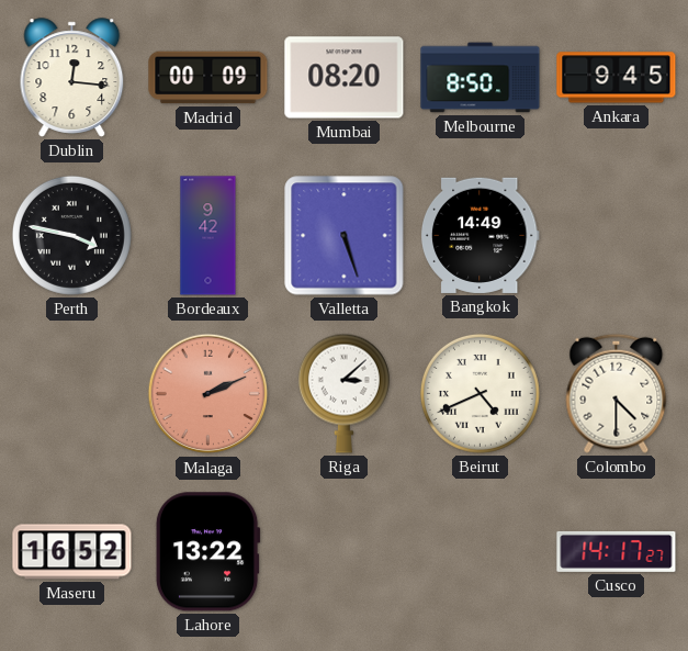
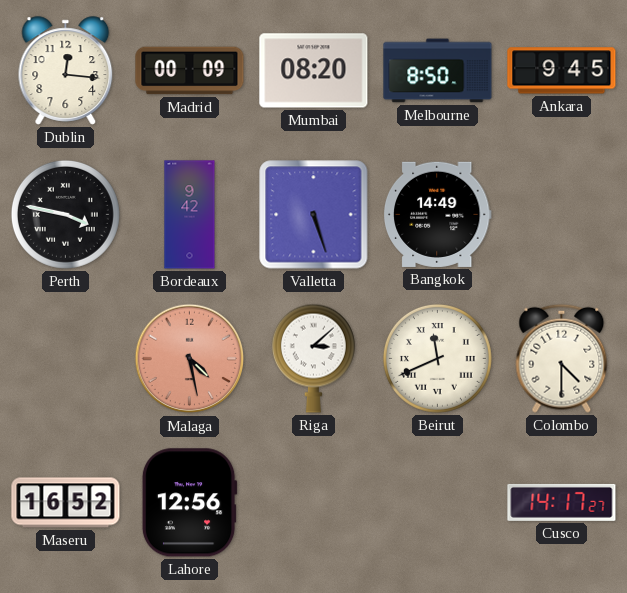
Malaga: 2:11 -> 4:28
Beirut: 4:41 -> 11:41
Lahore: 13:22 -> 12:56
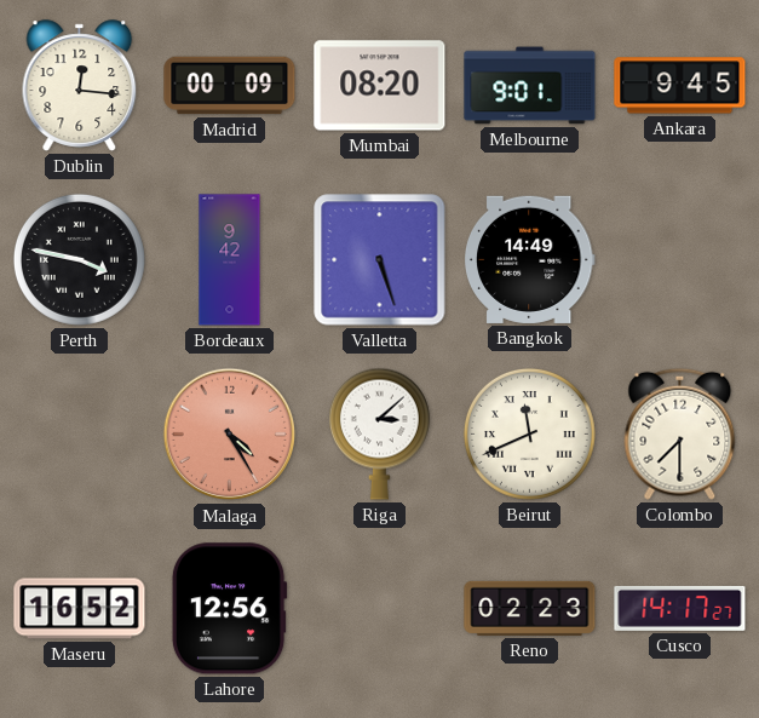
Melbourne: 8:50 -> 9:01
Malaga: 4:28 -> 4:25
Colombo: 4:30 -> 7:30
Reno: none -> 02:23
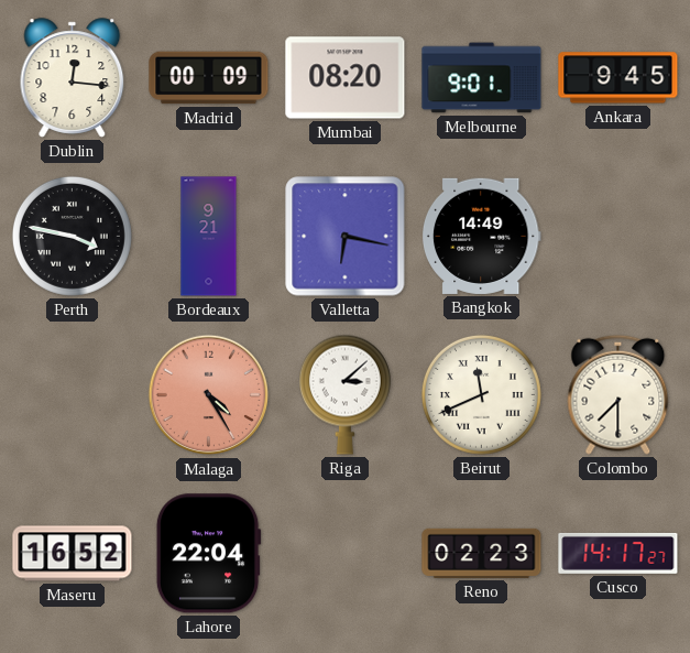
Bordeaux: 9:42 -> 9:21
Valletta: 5:27 -> 6:17
Lahore: 12:56 -> 22:04
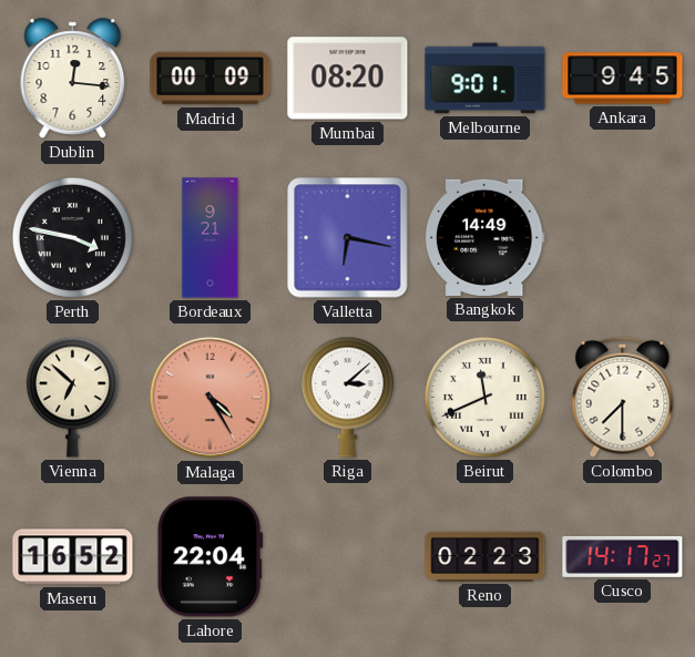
Vienna: none -> 6:52
